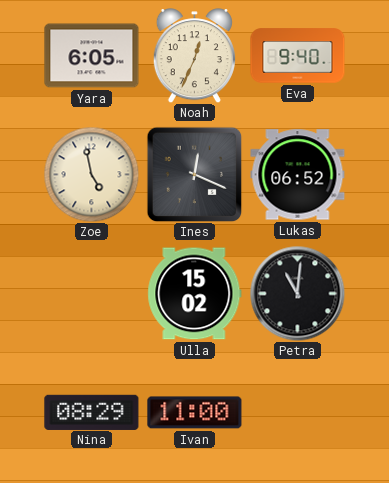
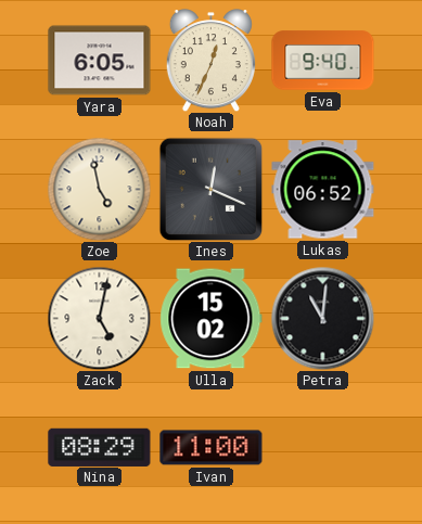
Zack: none -> 5:02
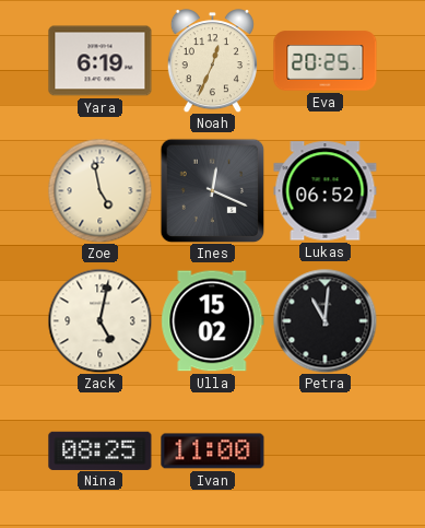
Yara: 6:05 -> 6:19
Eva: 9:40 -> 20:25
Nina: 08:29 -> 08:25
